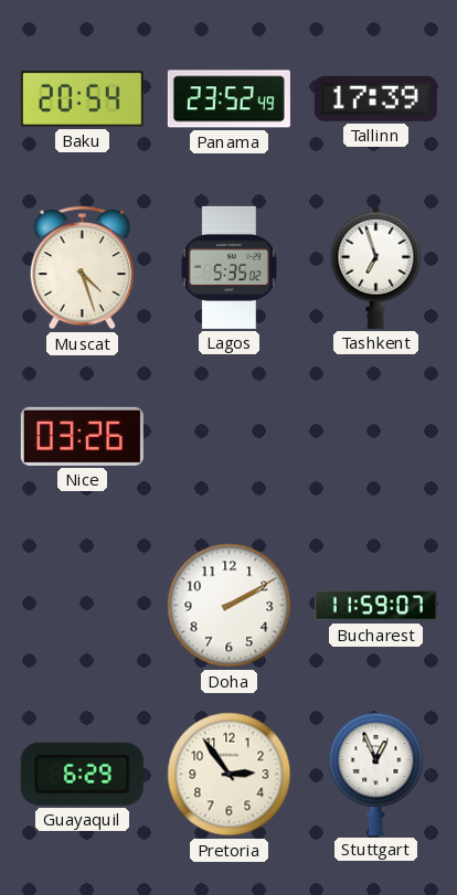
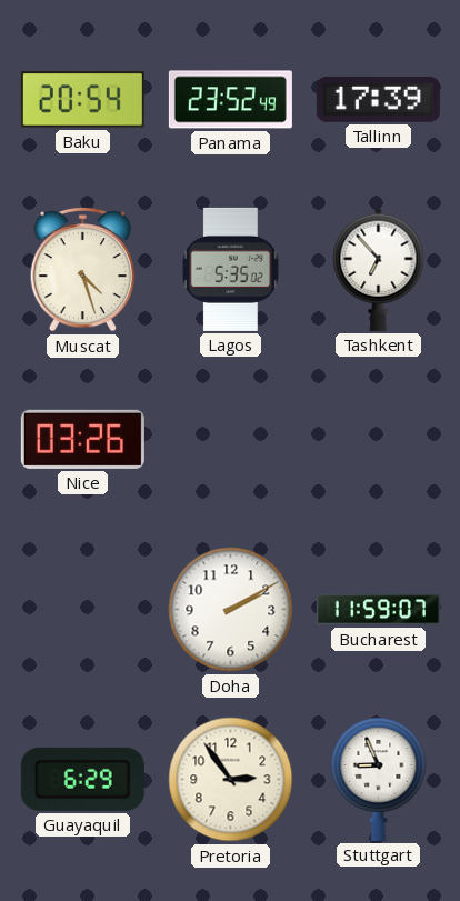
Tashkent: 6:57 -> 6:53
Stuttgart: 12:56 -> 8:56
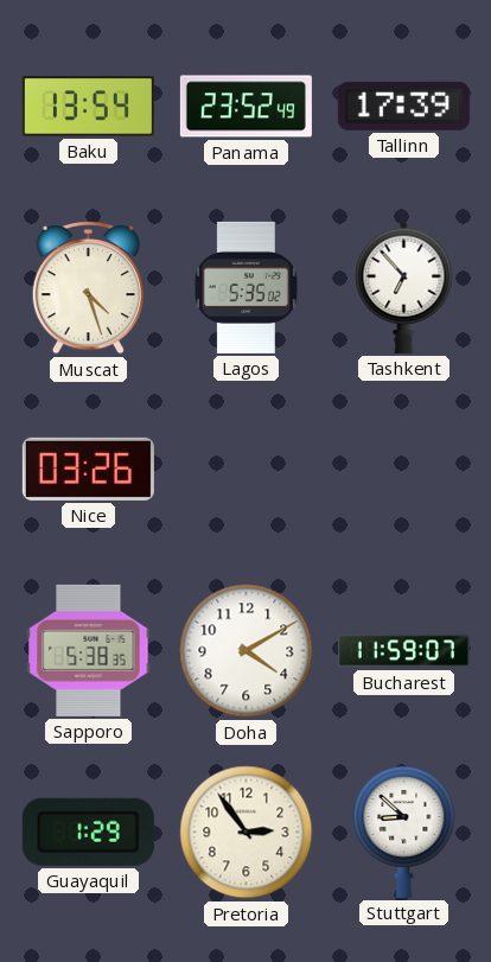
Baku: 20:54 -> 13:54
Sapporo: none -> 5:38
Doha: 2:10 -> 4:10
Guayaquil: 6:29 -> 1:29
Stuttgart: 8:56 -> 8:52
